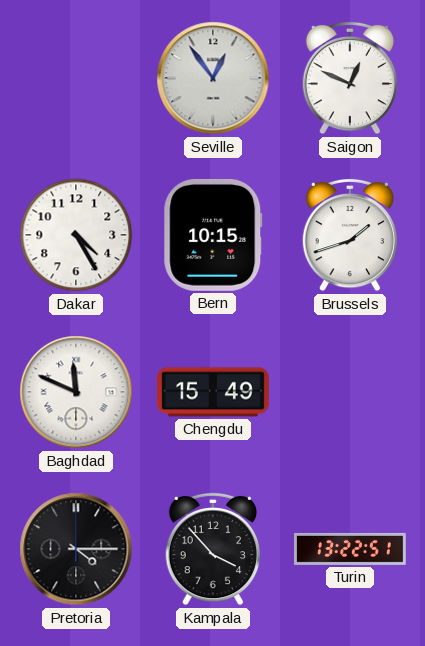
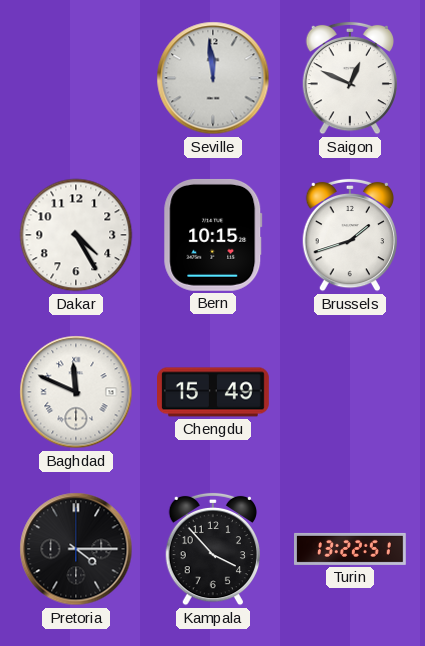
Seville: 12:54 -> 11:59
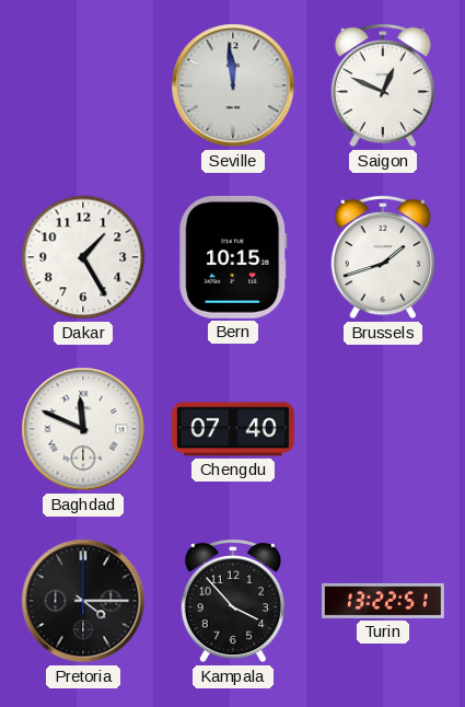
Dakar: 4:25 -> 1:25
Chengdu: 15:49 -> 07:40
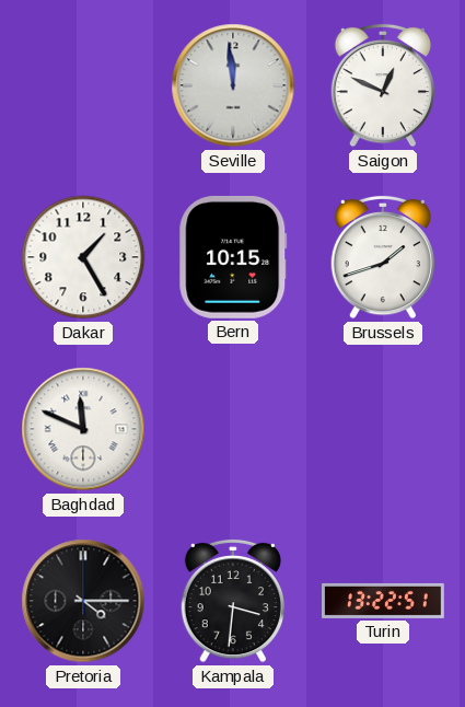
Chengdu: 07:40 -> none
Kampala: 3:53 -> 3:31
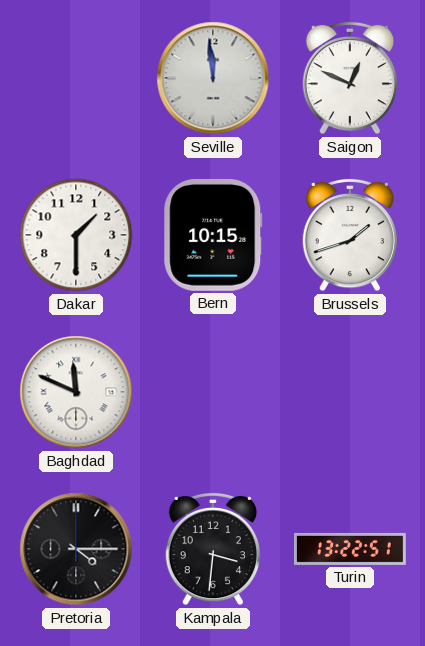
Dakar: 1:25 -> 1:30
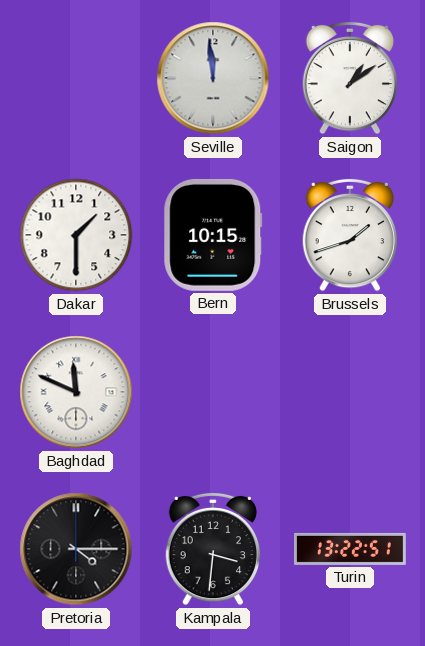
Saigon: 12:49 -> 1:09
